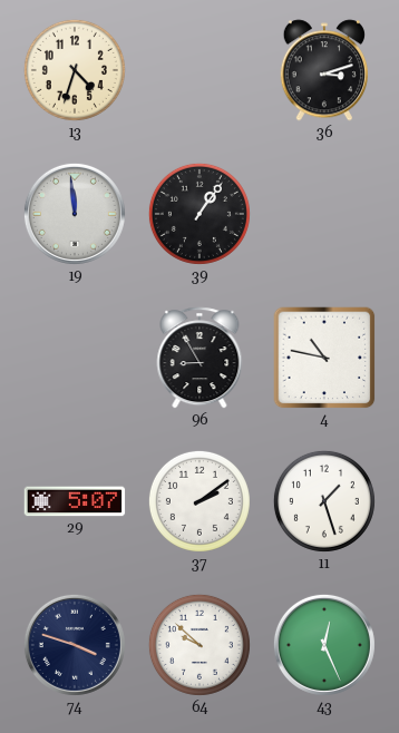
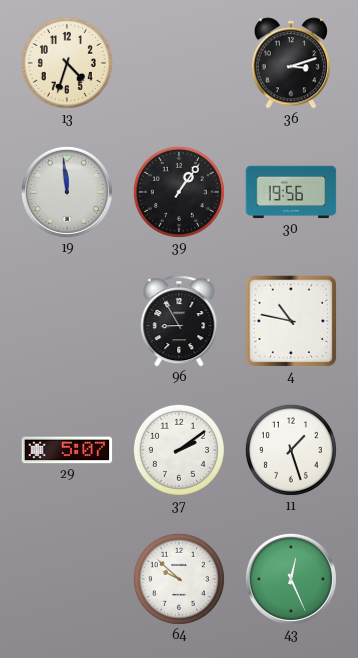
30: none -> 19:56
74: 3:48 -> none
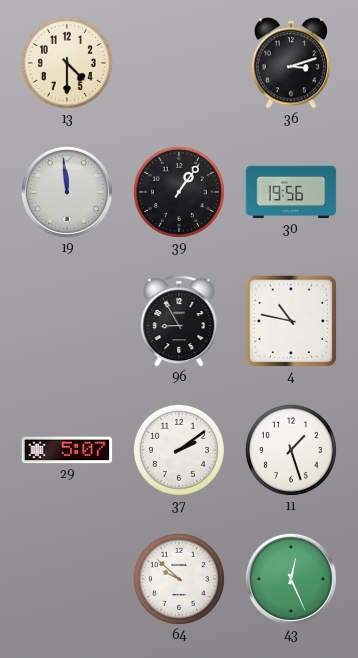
13: 4:33 -> 4:30
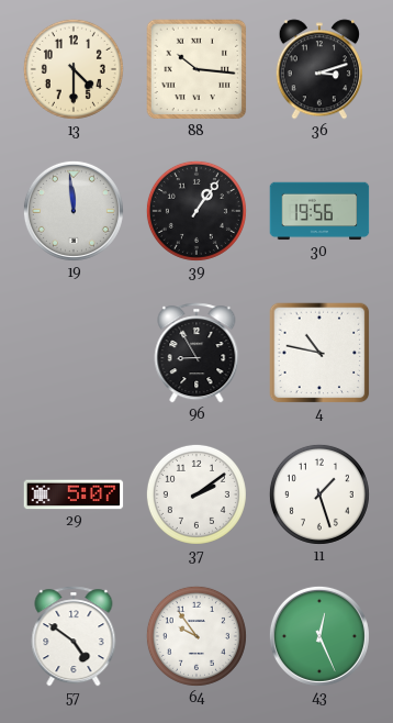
88: none -> 10:16
57: none -> 4:51
64: 9:52 -> 9:54
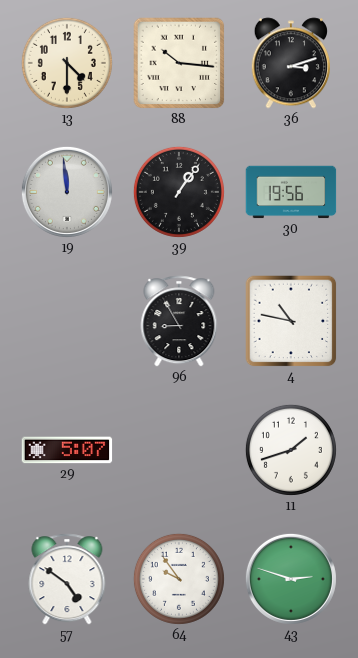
37: 2:09 -> none
11: 1:27 -> 1:42
43: 12:26 -> 2:48
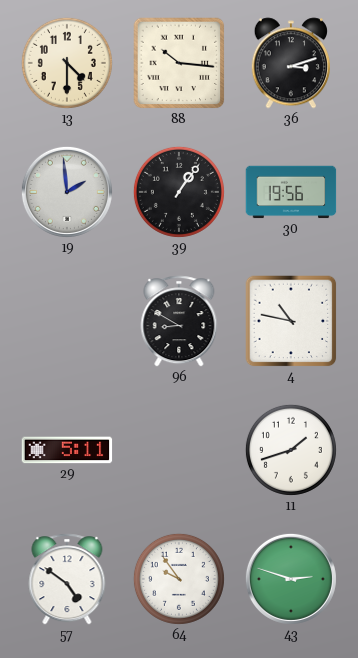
19: 11:59 -> 1:59
96: 8:55 -> 8:50
29: 5:07 -> 5:11
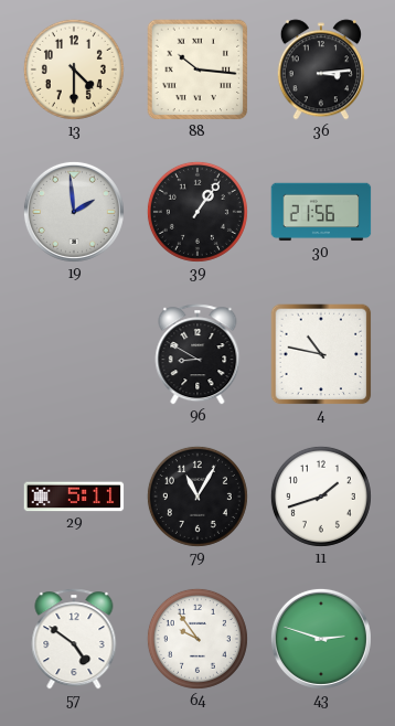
36: 3:12 -> 3:14
30: 19:56 -> 21:56
79: none -> 11:05
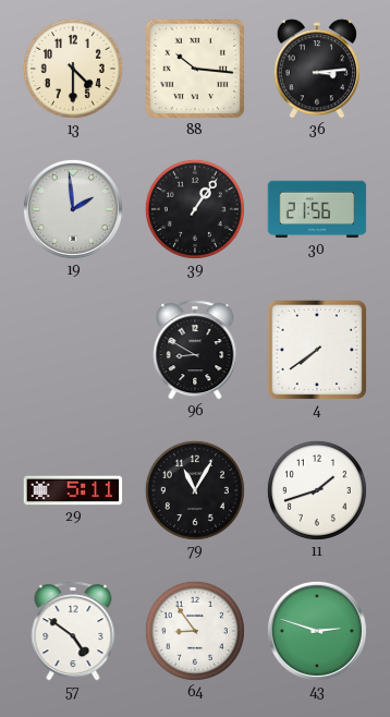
4: 10:47 -> 7:39
64: 9:54 -> 8:54
